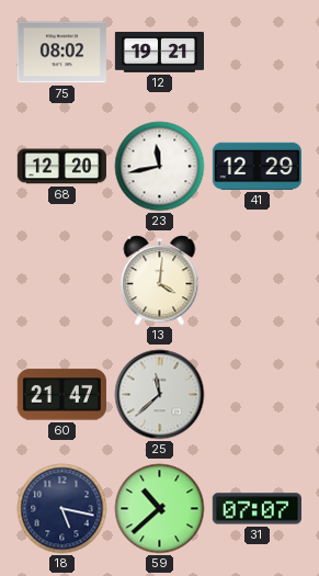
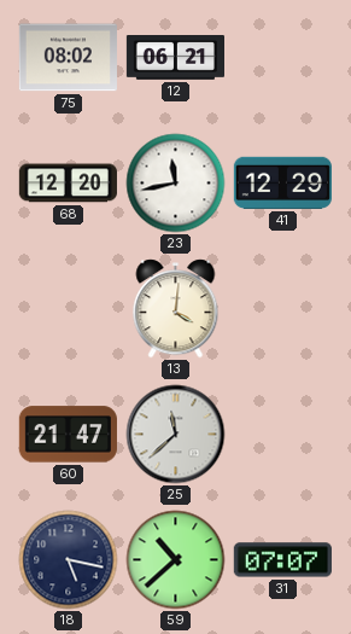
12: 19:21 -> 06:21
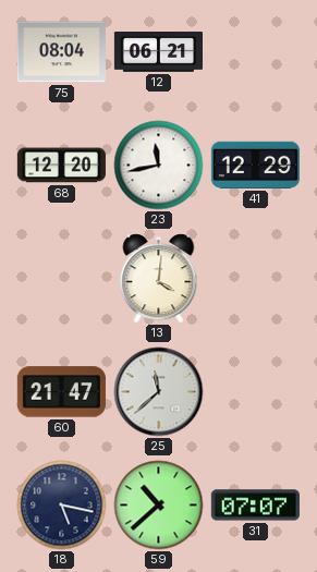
75: 08:02 -> 08:04
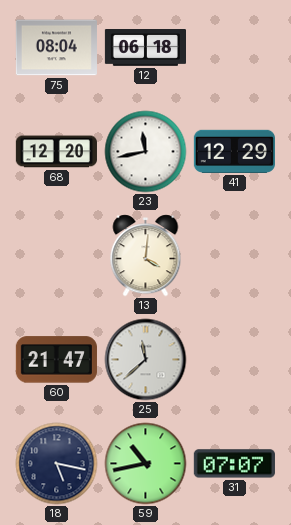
12: 06:21 -> 06:18
59: 10:38 -> 10:43
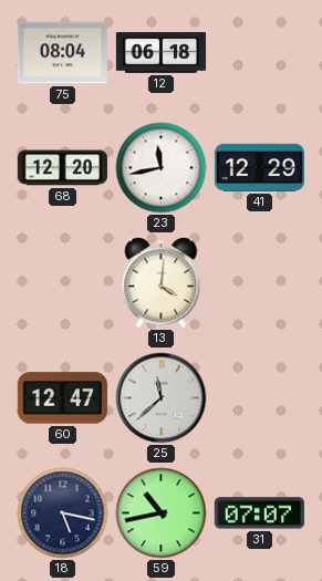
60: 21:47 -> 12:47
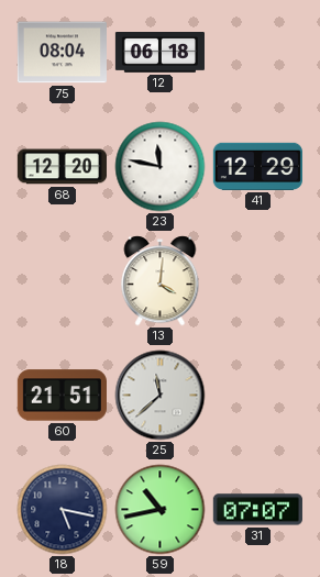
23: 11:43 -> 11:47
60: 12:47 -> 21:51
